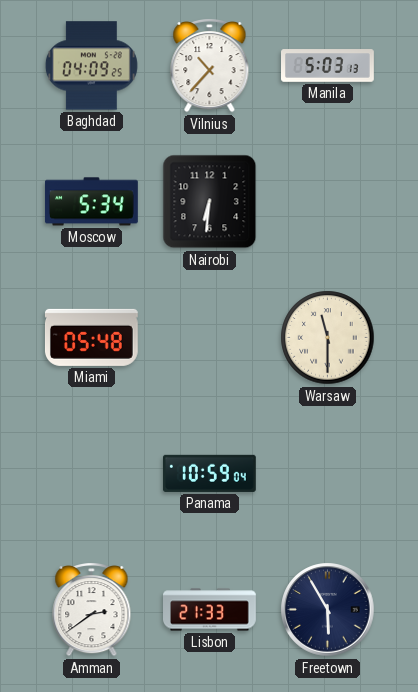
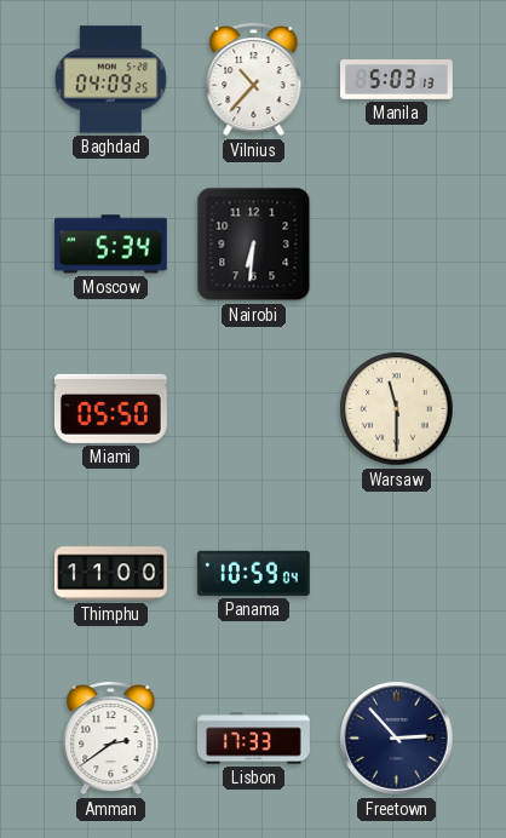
Miami: 05:48 -> 05:50
Thimphu: none -> 11:00
Lisbon: 21:33 -> 17:33
Freetown: 5:55 -> 2:53
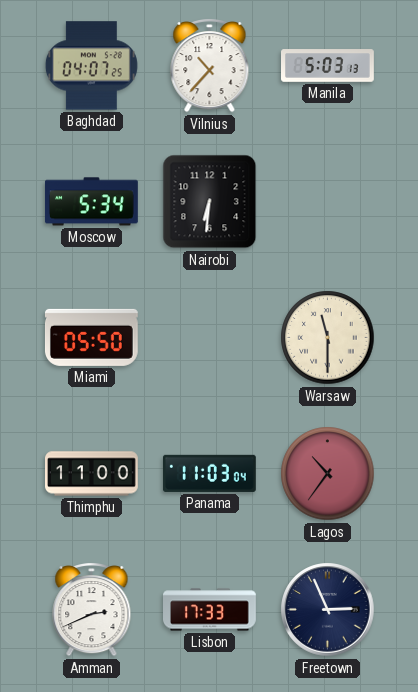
Baghdad: 04:09 -> 04:07
Panama: 10:59 -> 11:03
Lagos: none -> 10:36
Amman: 2:39 -> 2:41
Freetown: 2:53 -> 2:56
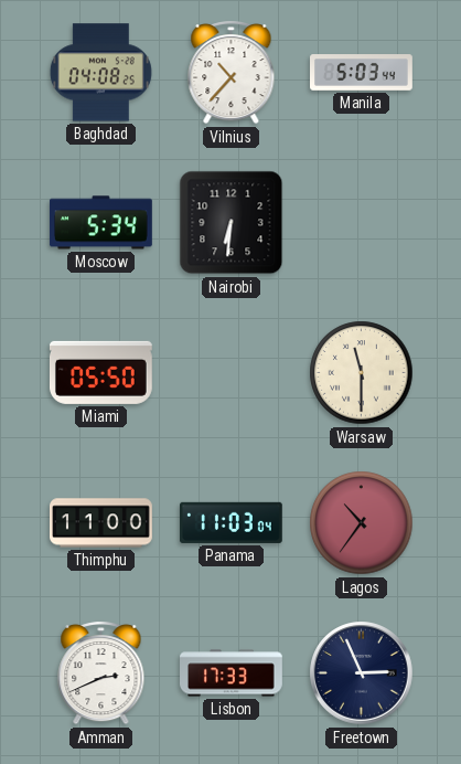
Baghdad: 04:07 -> 04:08
Manila: 5:03:13 -> 5:03:44
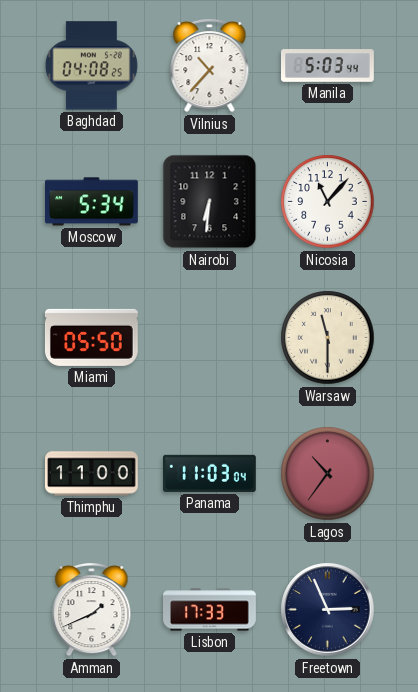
Nicosia: none -> 11:07
Amman: 2:41 -> 1:41
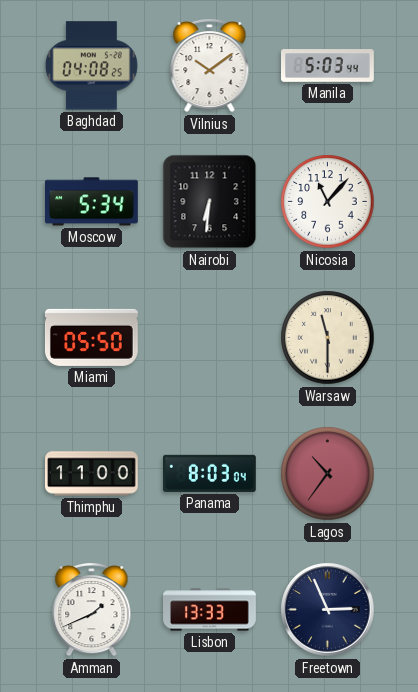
Vilnius: 10:37 -> 10:09
Panama: 11:03 -> 8:03
Lisbon: 17:33 -> 13:33
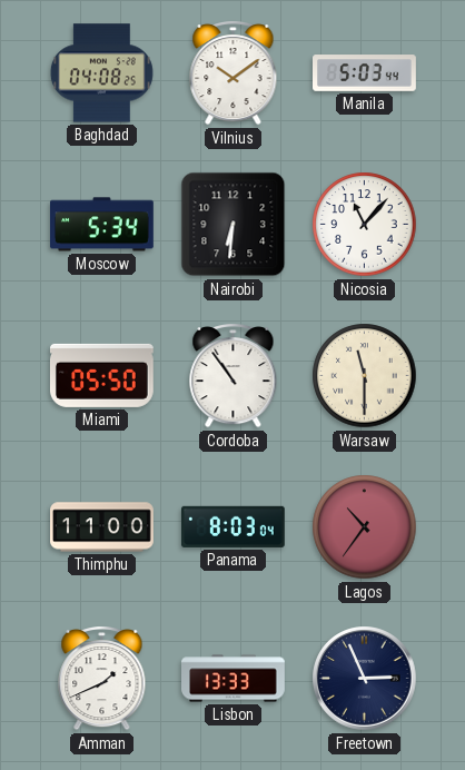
Cordoba: none -> 10:54
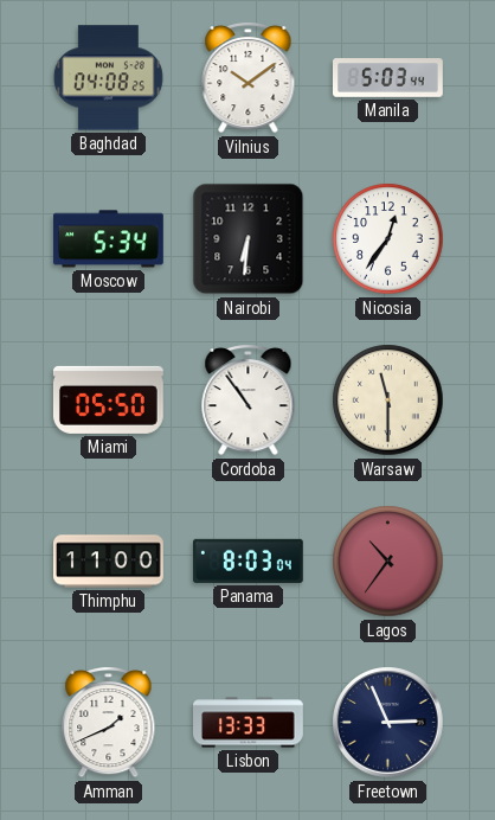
Nicosia: 11:07 -> 12:36
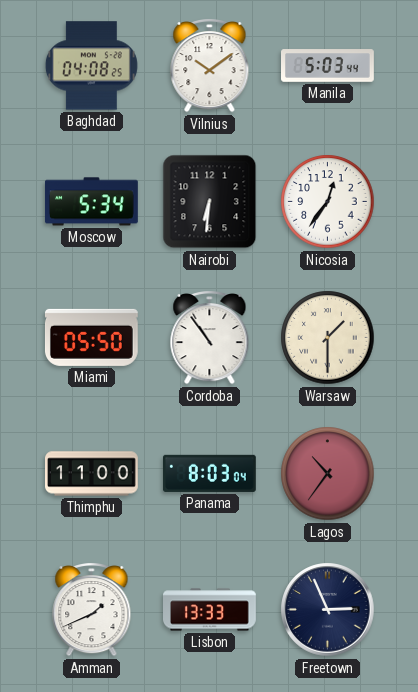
Warsaw: 11:30 -> 1:30
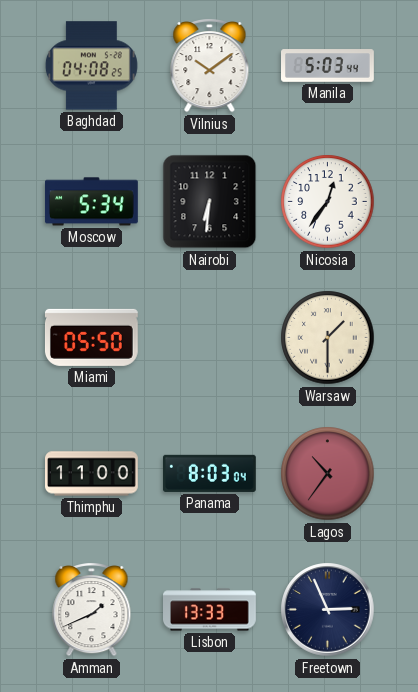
Cordoba: 10:54 -> none
